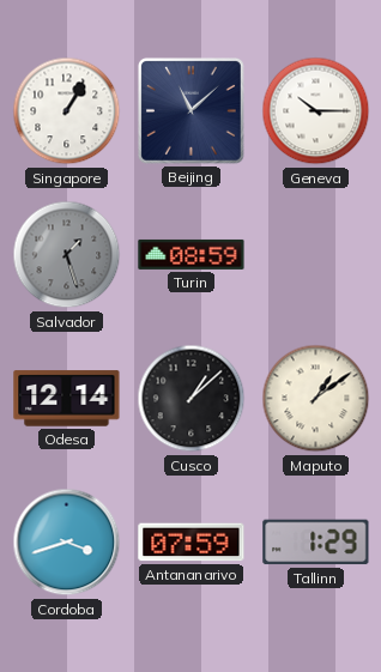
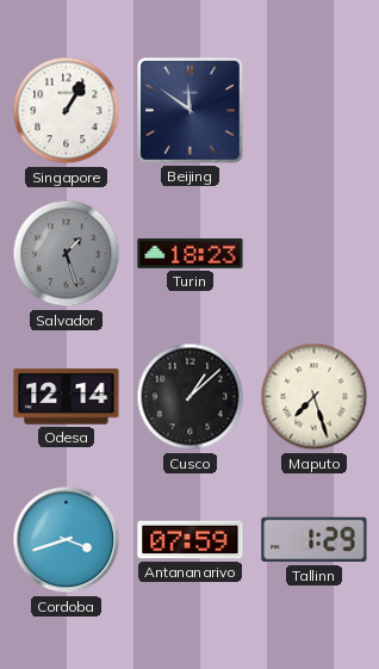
Beijing: 11:08 -> 11:51
Geneva: 10:15 -> none
Turin: 08:59 -> 18:23
Maputo: 1:09 -> 7:27
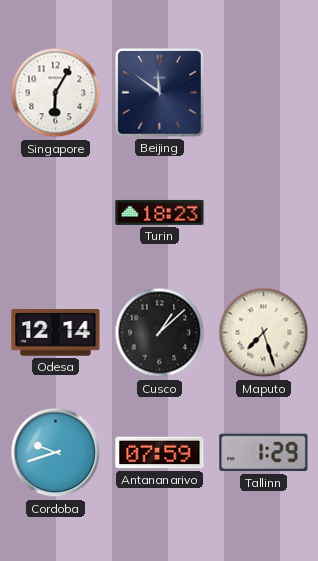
Singapore: 1:05 -> 6:05
Salvador: 1:27 -> none
Cordoba: 3:42 -> 9:42
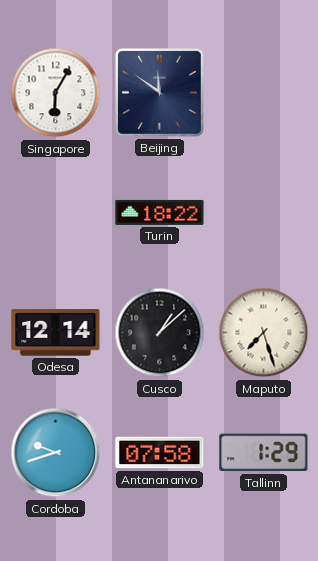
Turin: 18:23 -> 18:22
Antananarivo: 07:59 -> 07:58
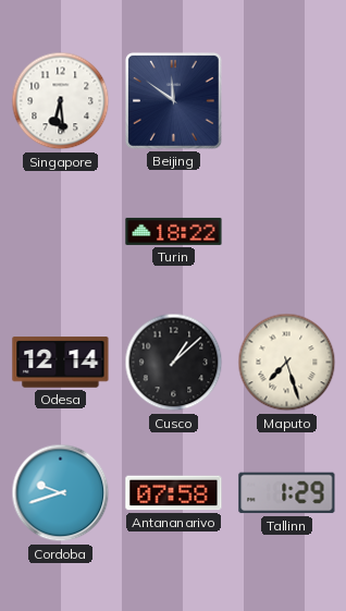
Singapore: 6:05 -> 6:29
